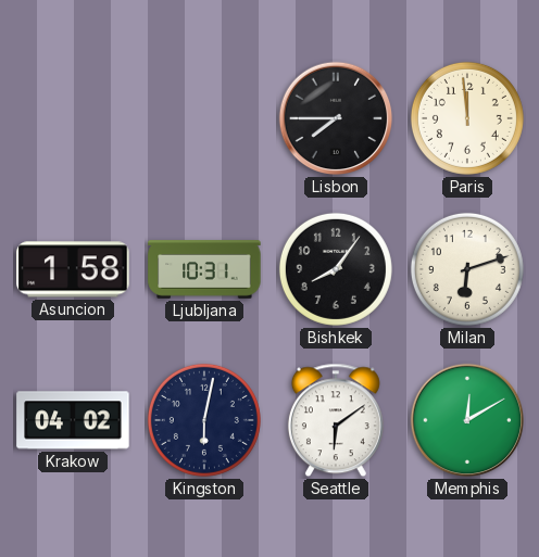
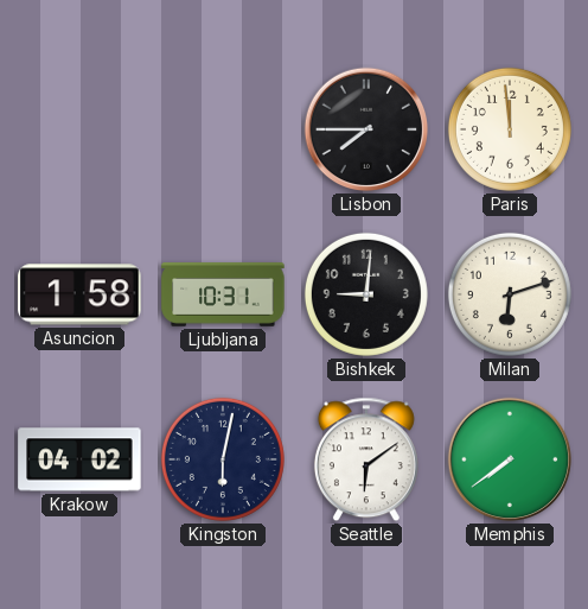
Bishkek: 8:06 -> 9:01
Memphis: 12:10 -> 7:39
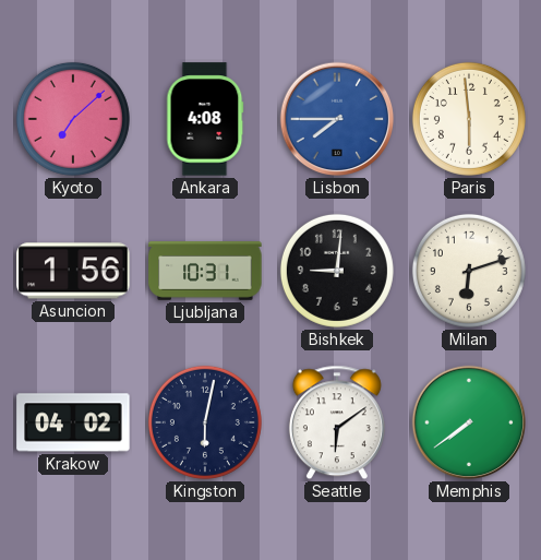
Kyoto: none -> 7:08
Ankara: none -> 4:08
Lisbon dial: black -> blue
Paris: 11:59 -> 5:59
Asuncion: 1:58 -> 1:56
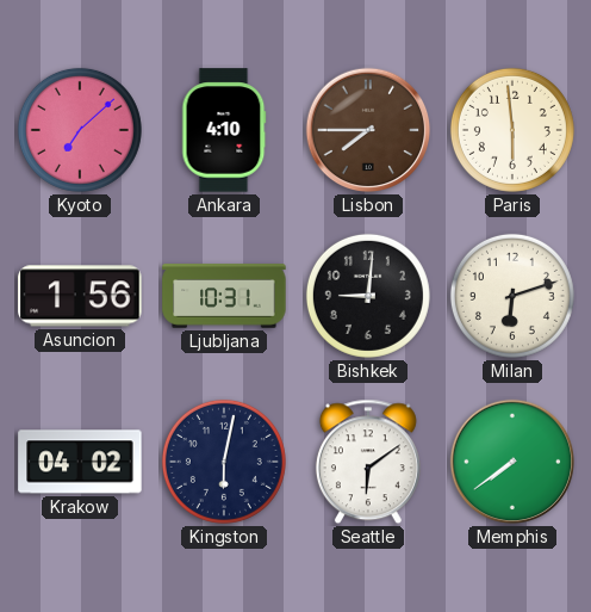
Ankara: 4:08 -> 4:10
Lisbon dial: blue -> brown
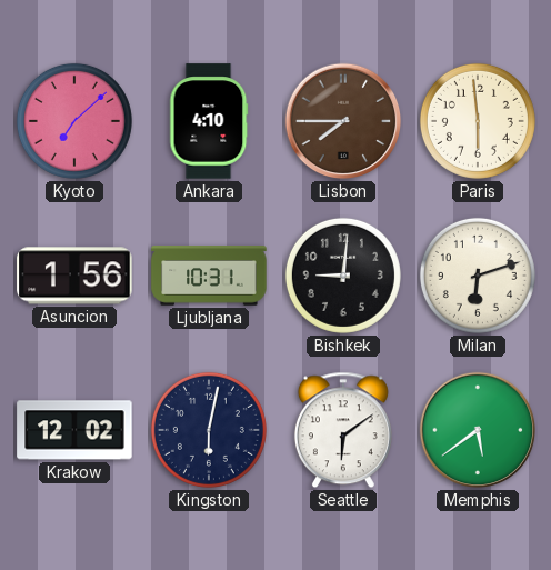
Krakow: 04:02 -> 12:02
Memphis: 7:39 -> 5:39
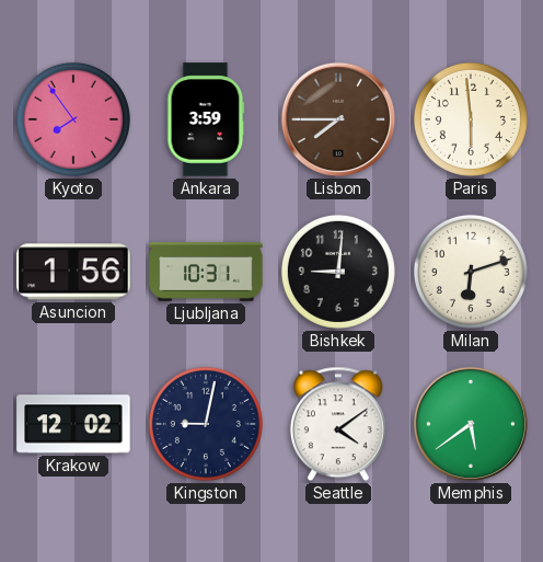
Kyoto: 7:08 -> 7:54
Ankara: 4:10 -> 3:59
Kingston: 6:02 -> 9:02
Seattle: 6:09 -> 4:09
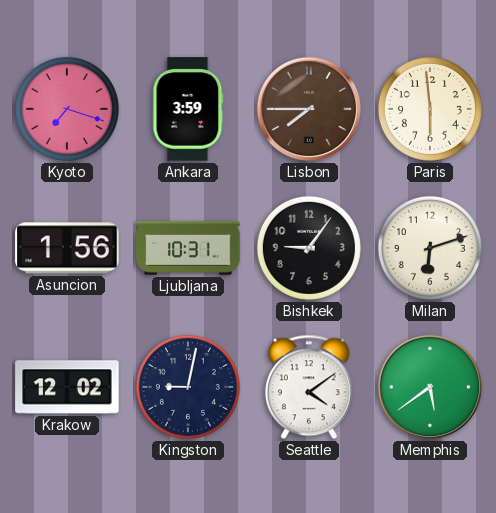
Kyoto: 7:54 -> 7:18
Bishkek: 9:01 -> 9:06
